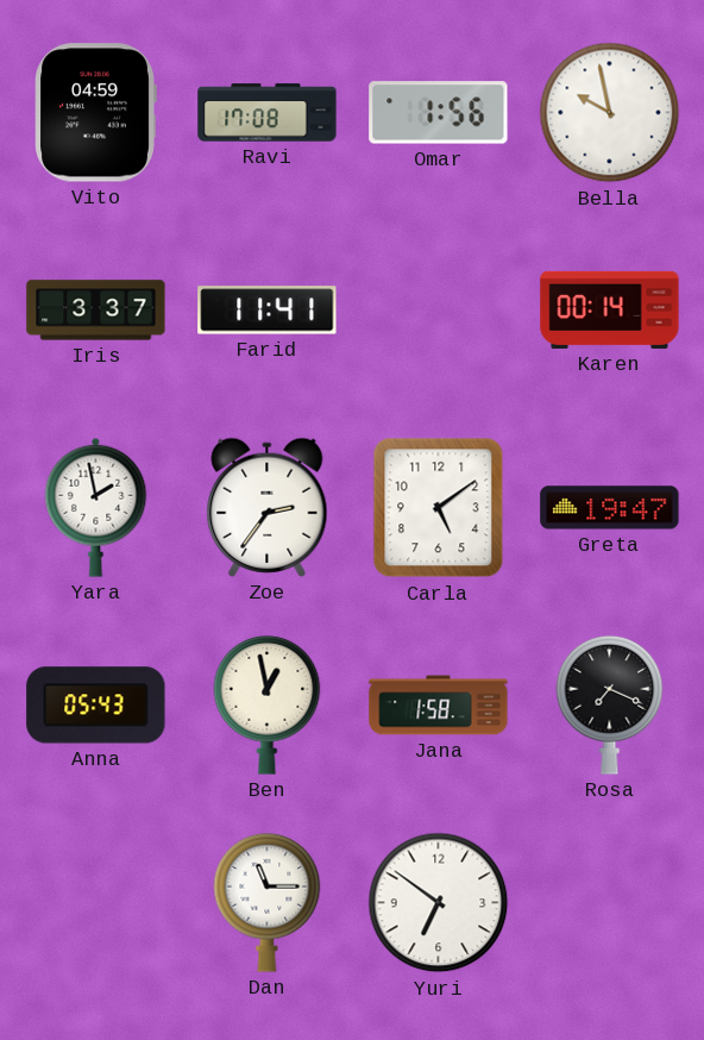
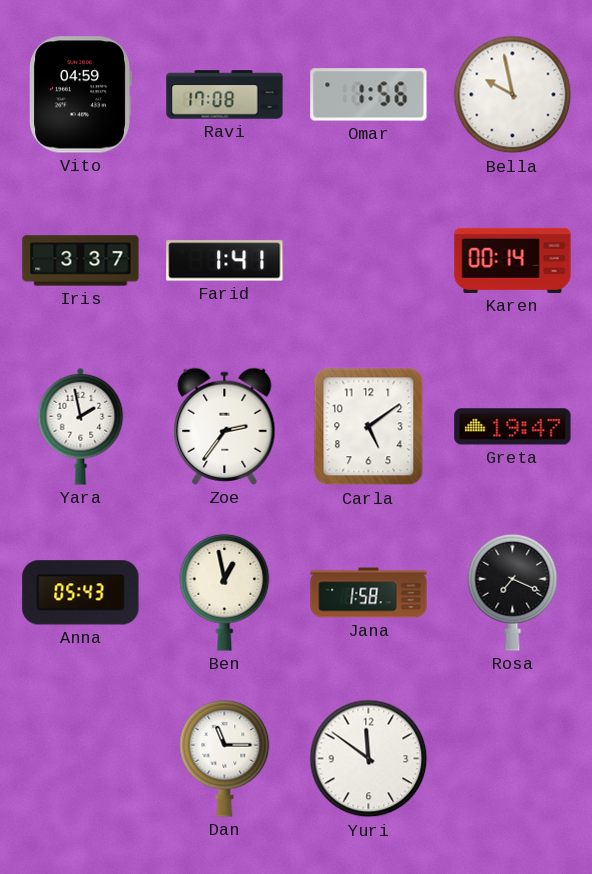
Farid: 11:41 -> 1:41
Yuri: 6:51 -> 11:51
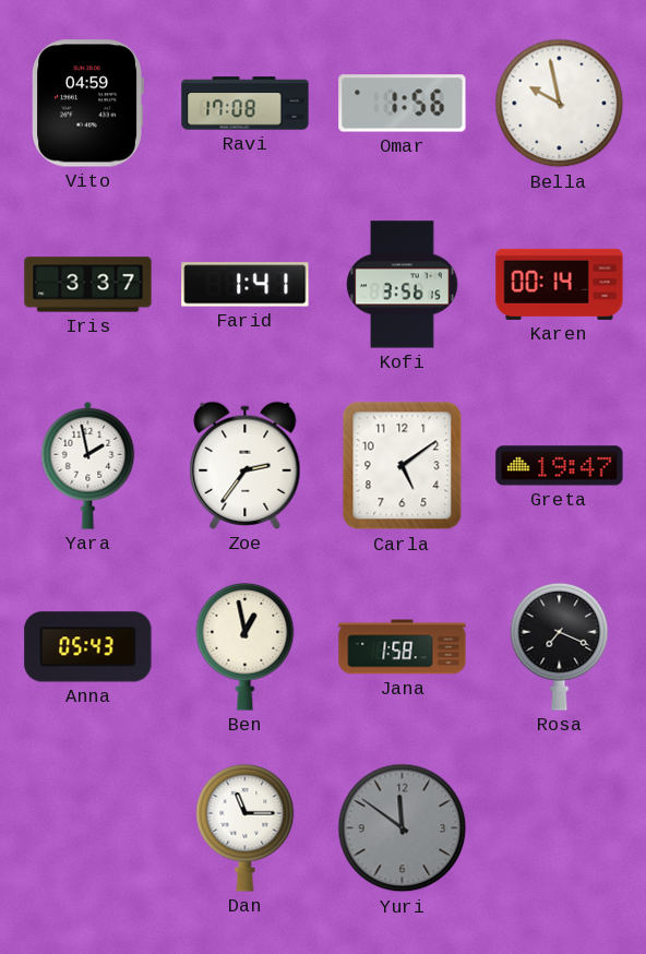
Kofi: none -> 3:56
Yuri dial: white -> grey
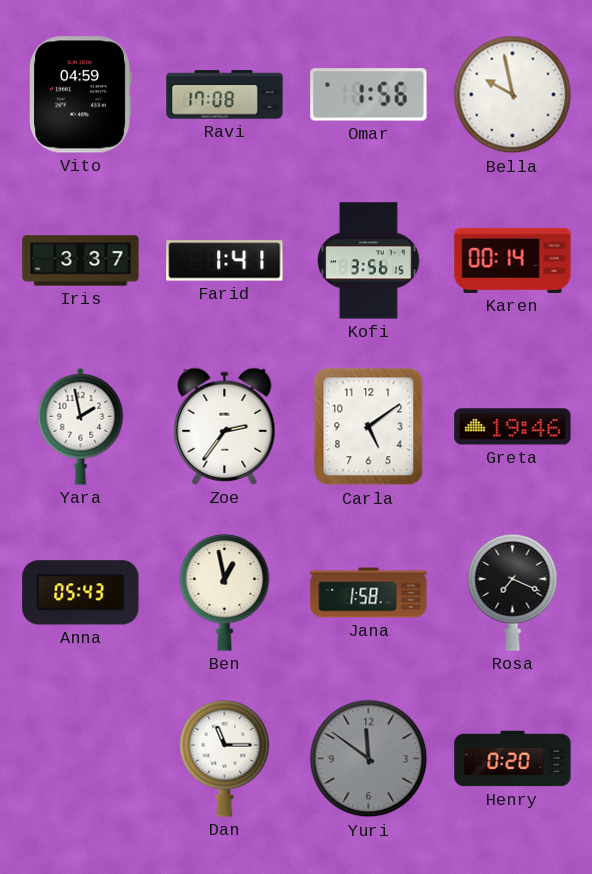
Greta: 19:47 -> 19:46
Henry: none -> 0:20
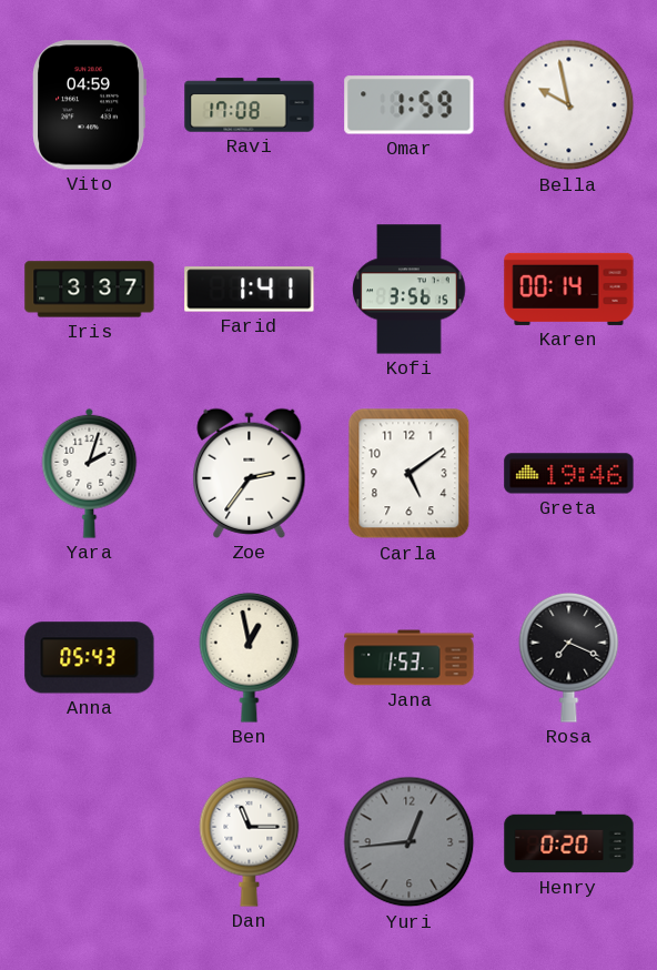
Omar: 1:56 -> 1:59
Yara: 1:58 -> 2:03
Jana: 1:58 -> 1:53
Yuri: 11:51 -> 12:44
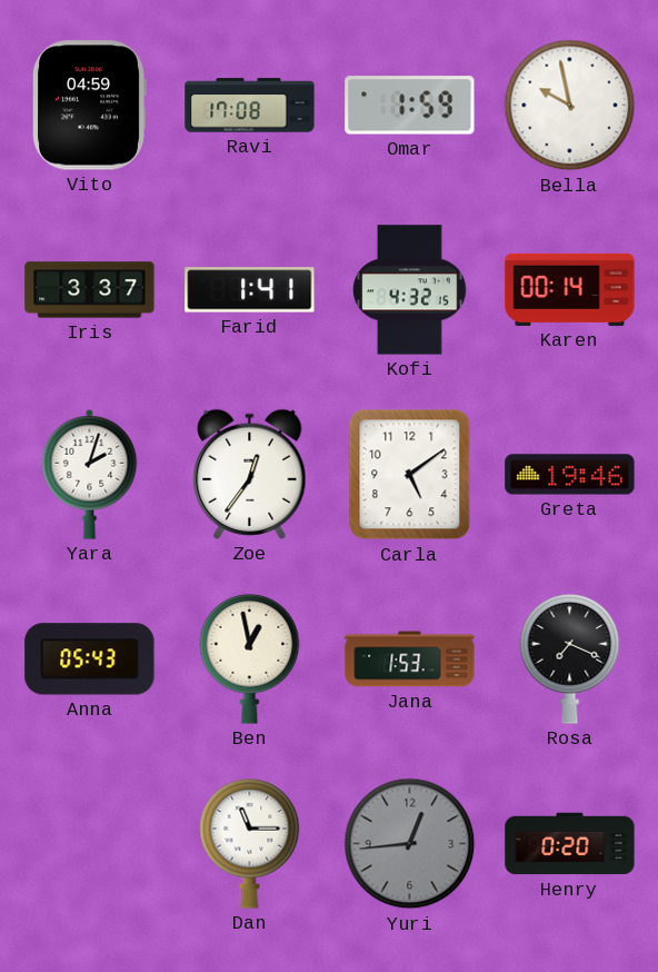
Kofi: 3:56 -> 4:32
Zoe: 2:36 -> 12:36
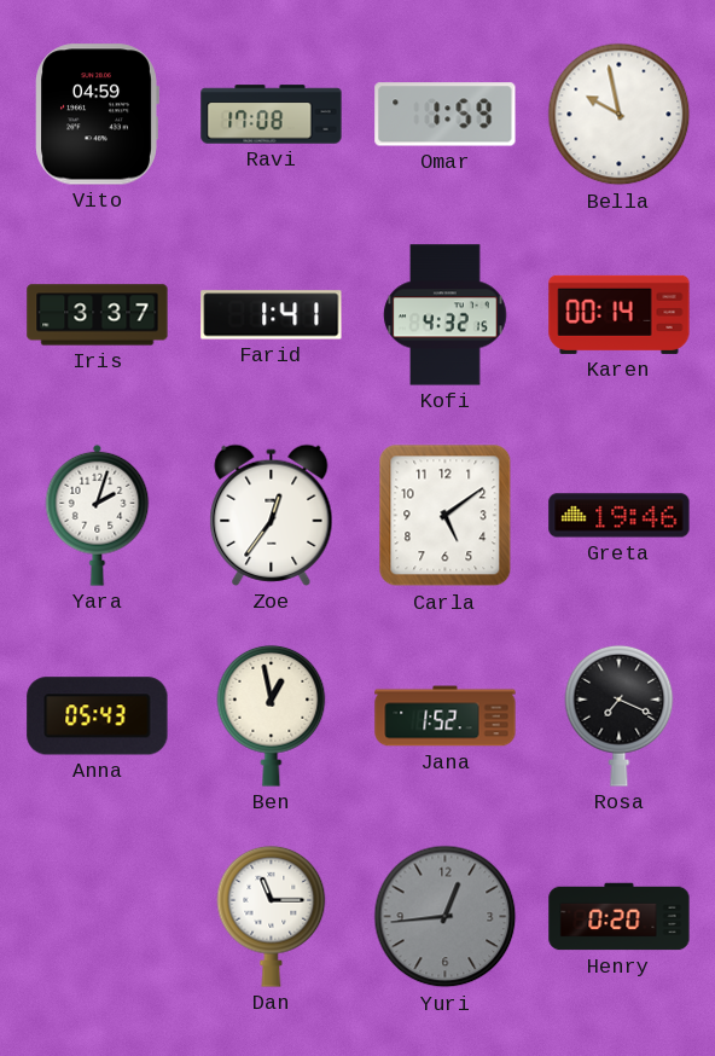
Jana: 1:53 -> 1:52
